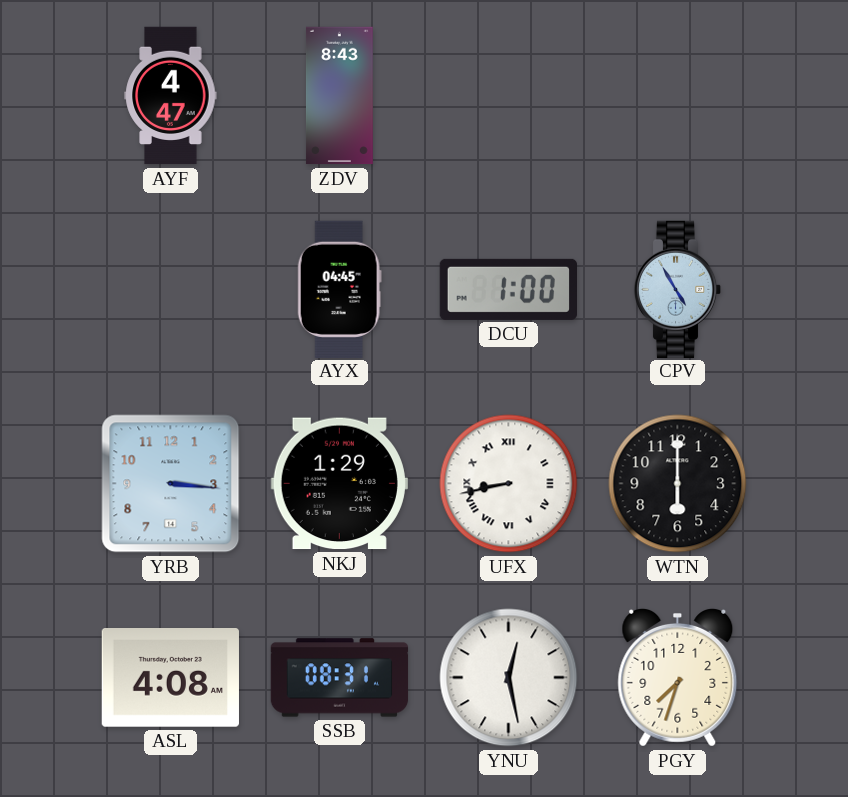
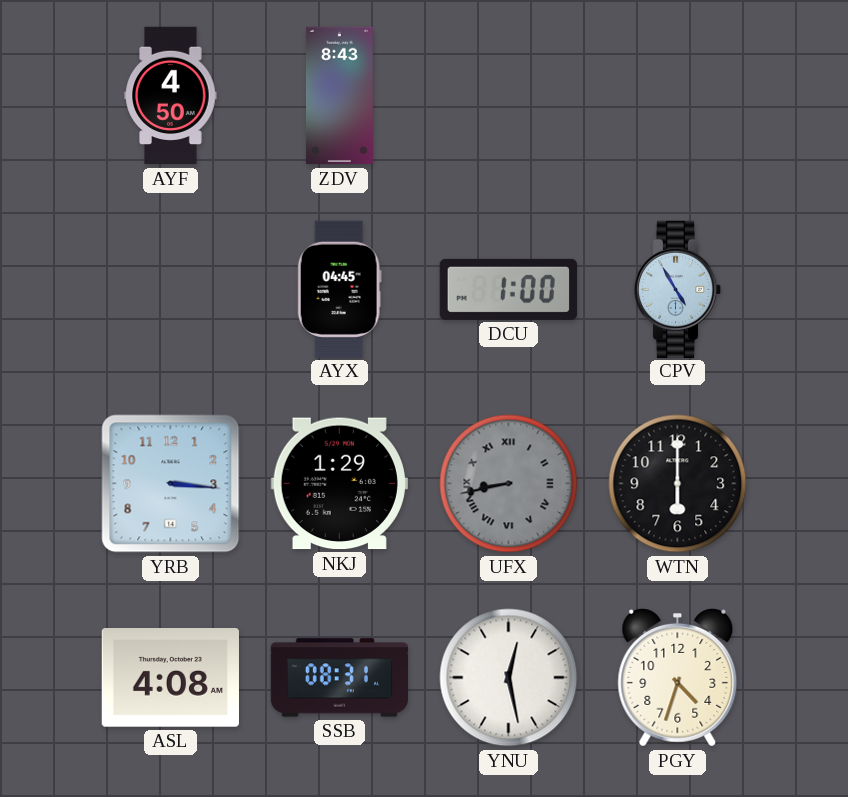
AYF: 4:47 -> 4:50
UFX dial: white -> grey
PGY: 7:33 -> 4:33
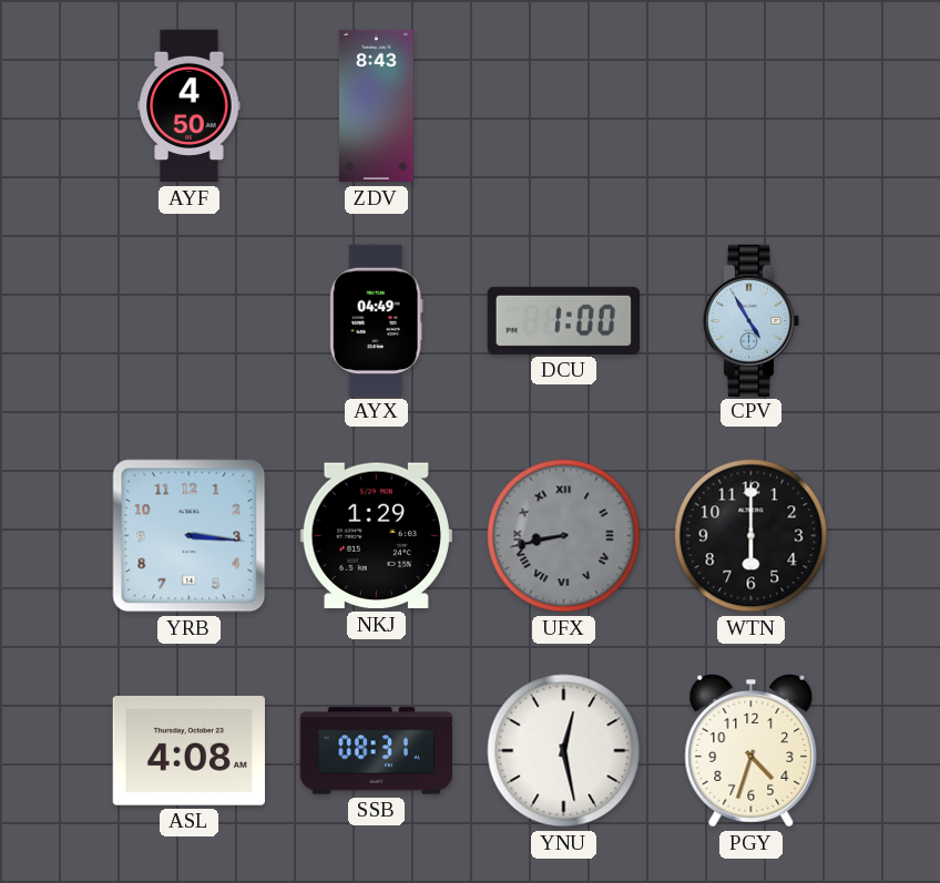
AYX: 04:45 -> 04:49
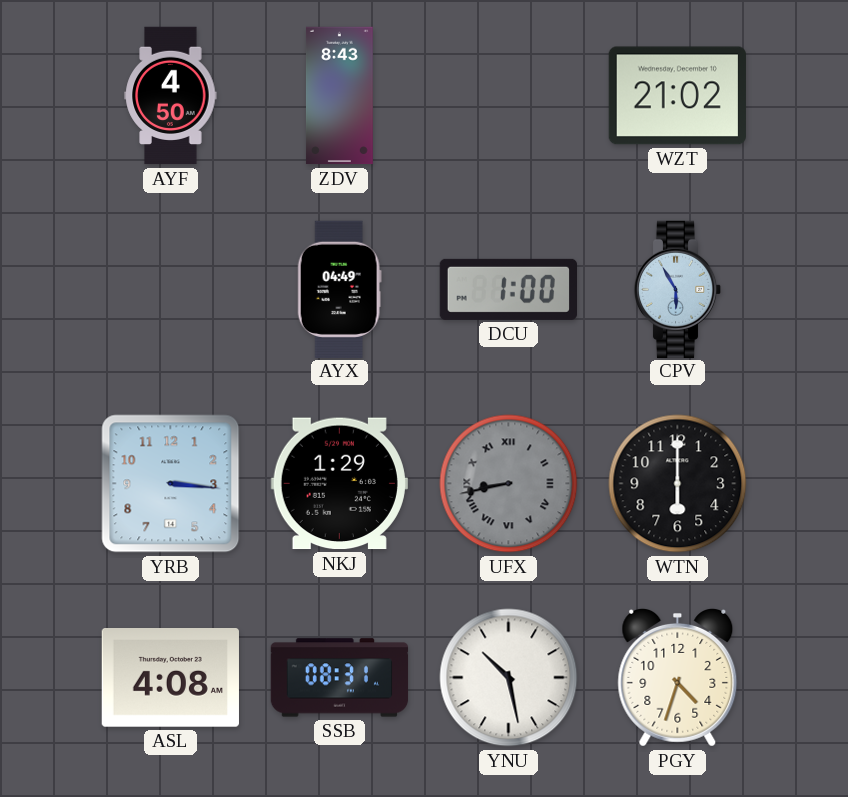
WZT: none -> 21:02
CPV: 4:55 -> 5:55
YNU: 12:28 -> 10:28
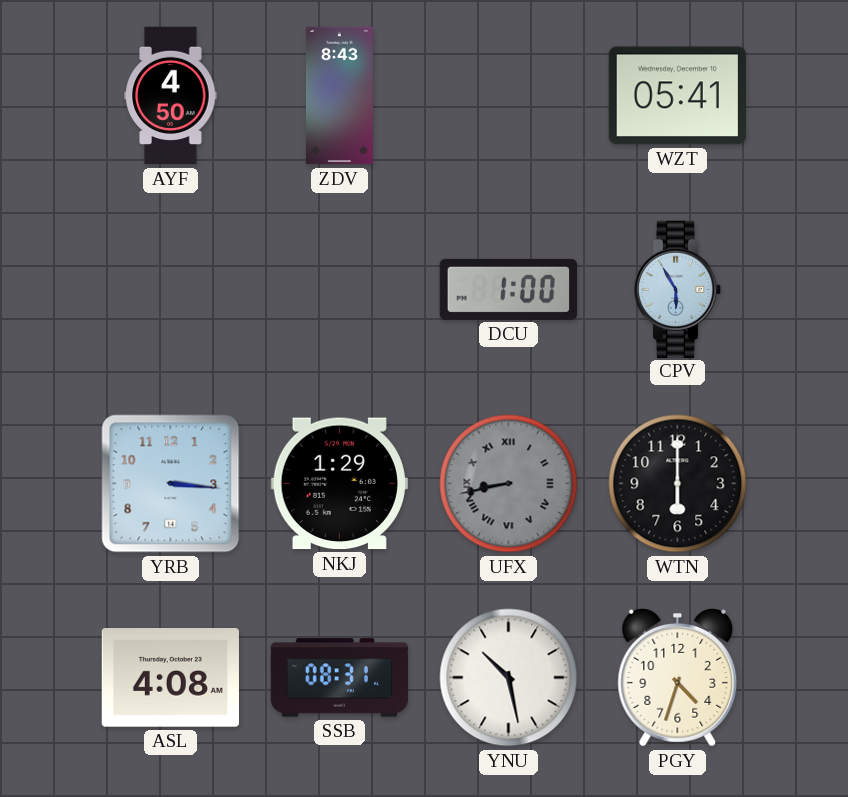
WZT: 21:02 -> 05:41
AYX: 04:49 -> none
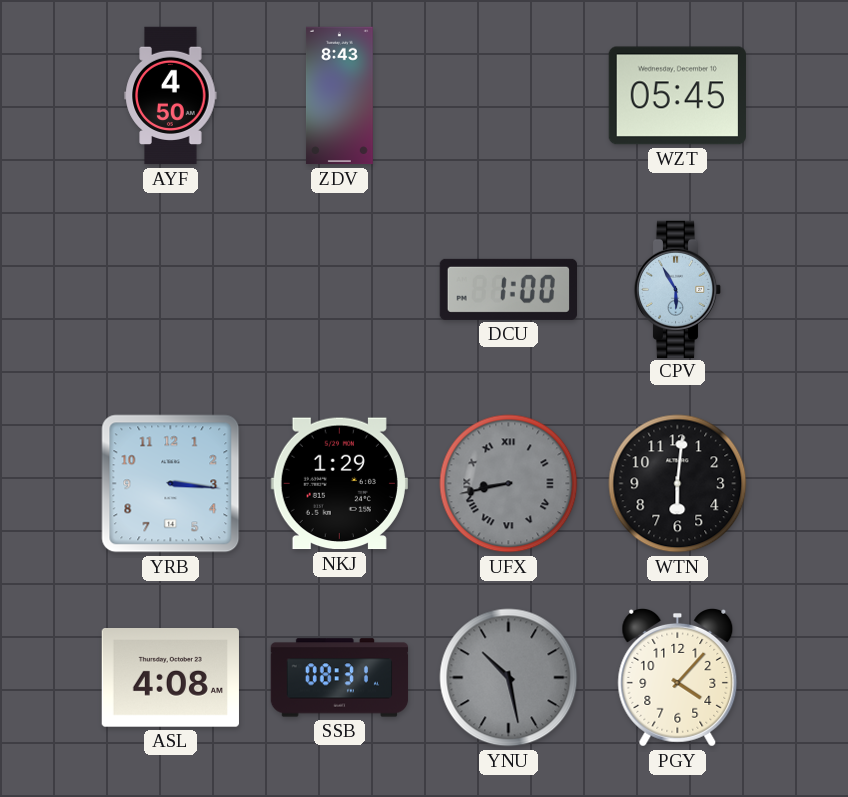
WZT: 05:41 -> 05:45
WTN: 6:00 -> 6:01
YNU dial: white -> grey
PGY: 4:33 -> 4:07
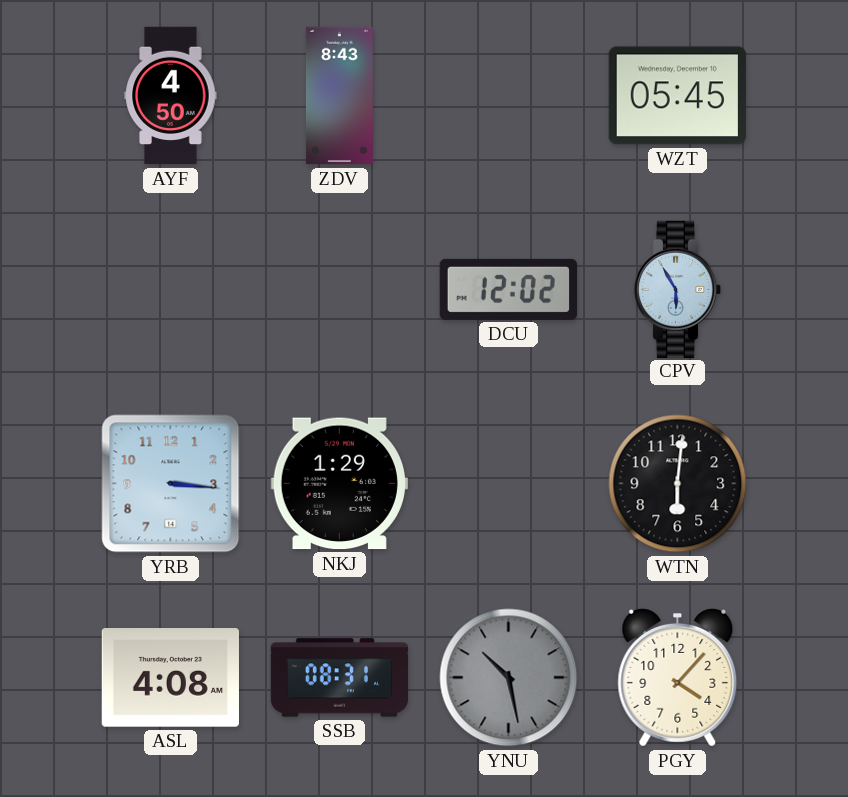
DCU: 1:00 -> 12:02
UFX: 8:43 -> none
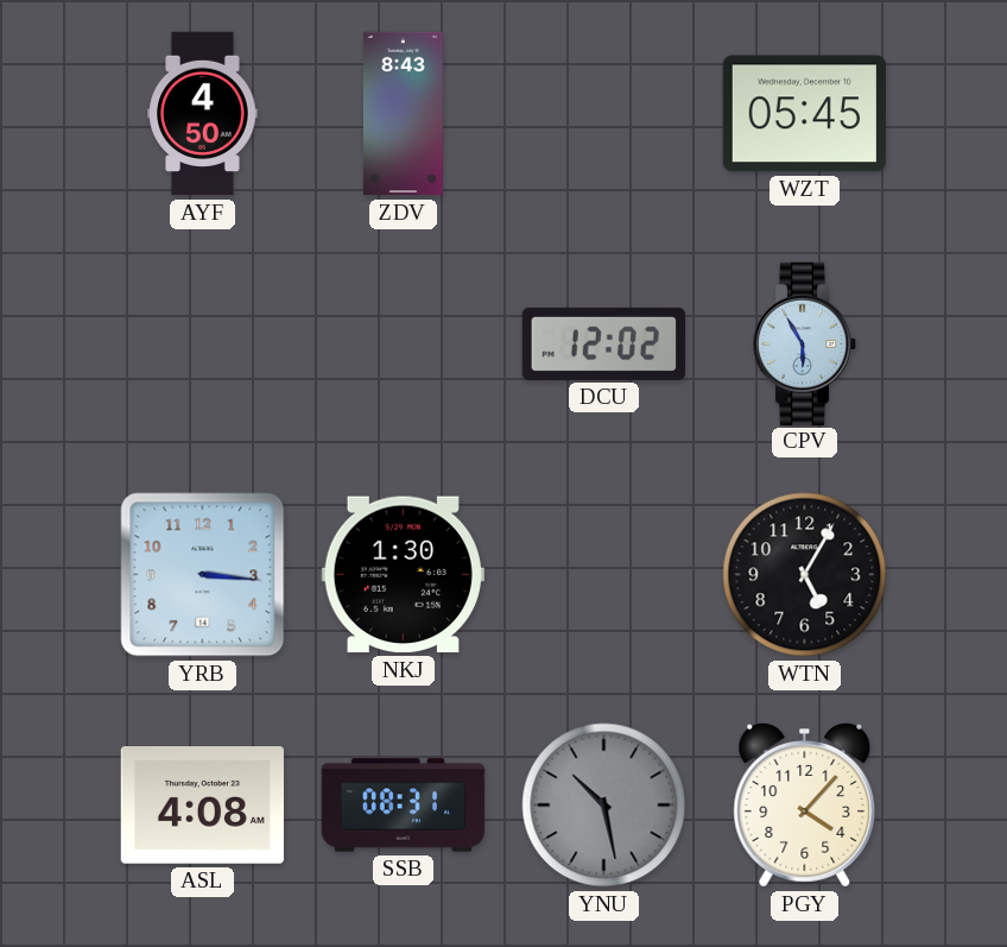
NKJ: 1:29 -> 1:30
WTN: 6:01 -> 5:05
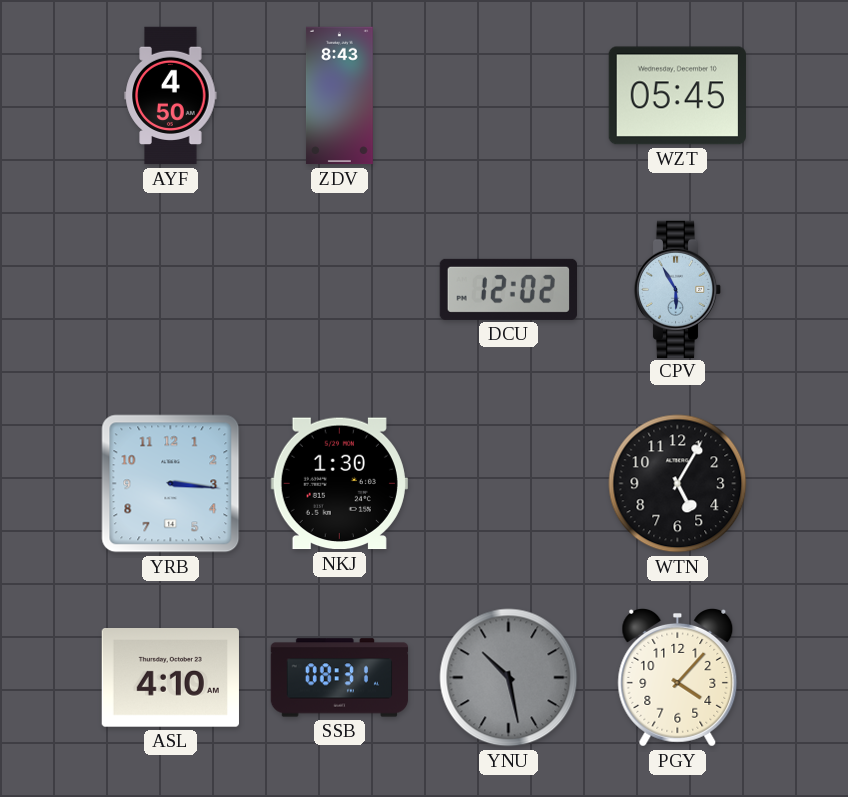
ASL: 4:08 -> 4:10
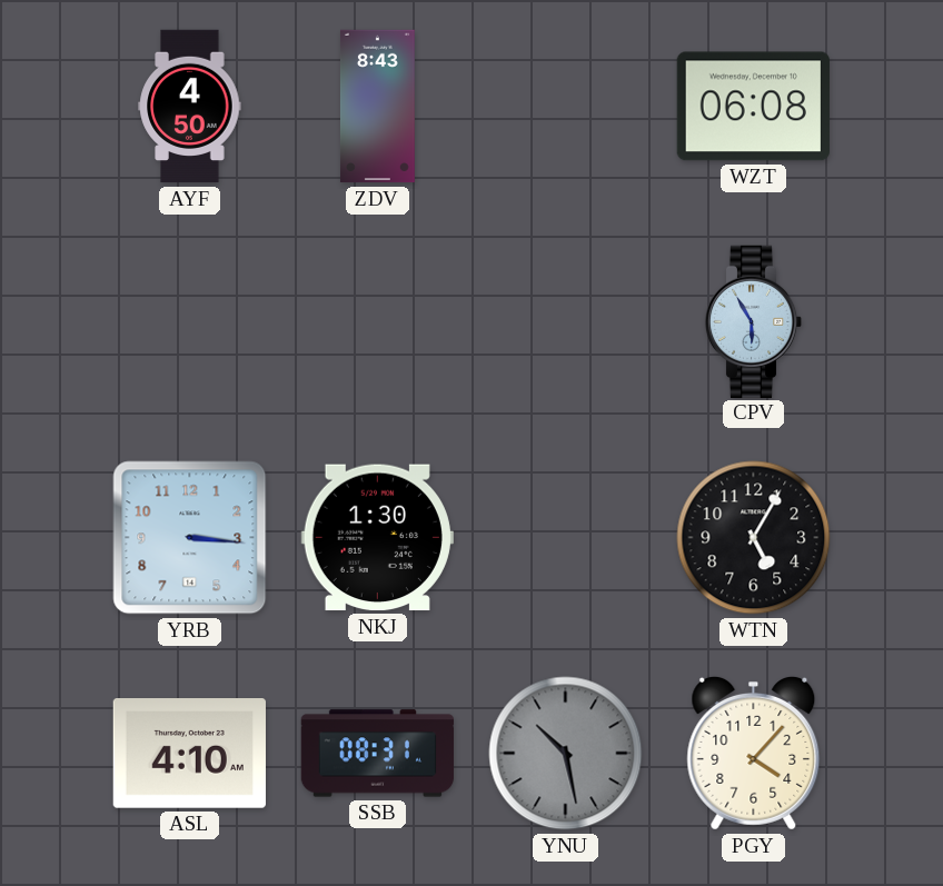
WZT: 05:45 -> 06:08
DCU: 12:02 -> none
